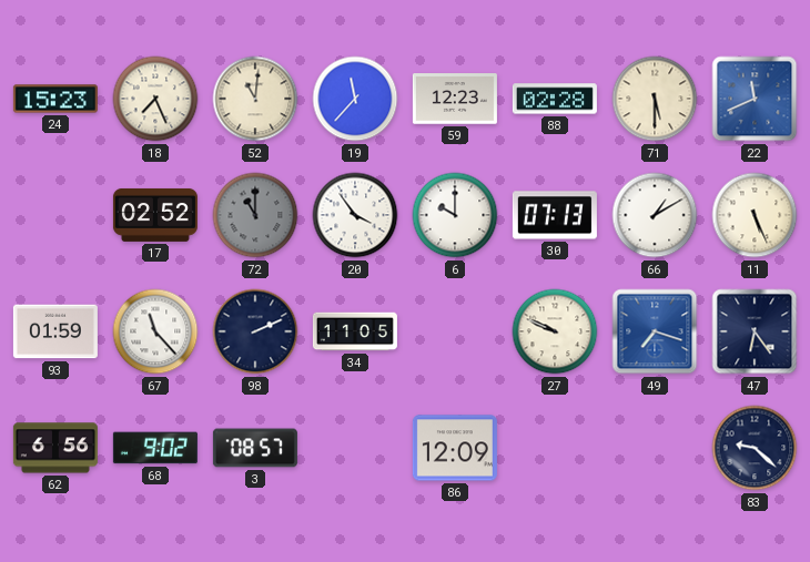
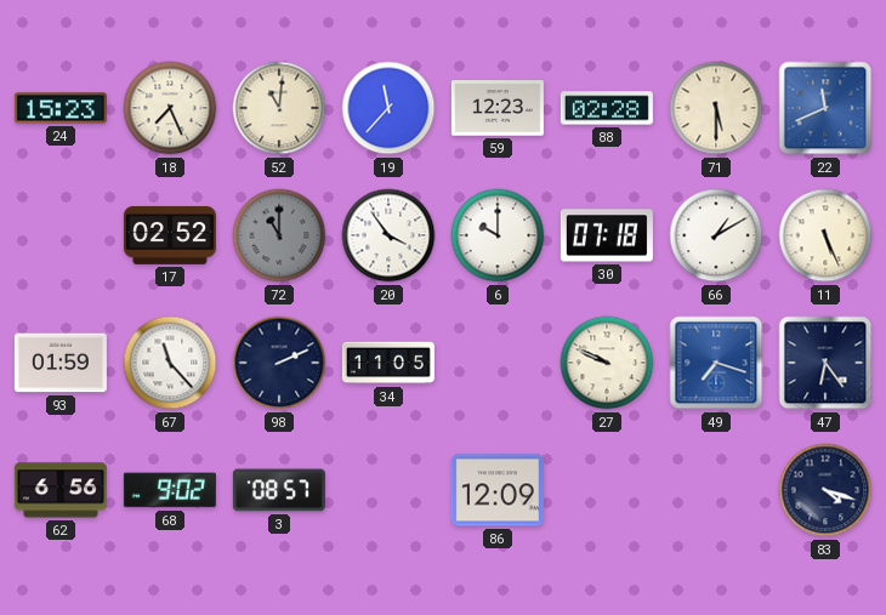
30: 07:13 -> 07:18
83: 9:22 -> 4:18
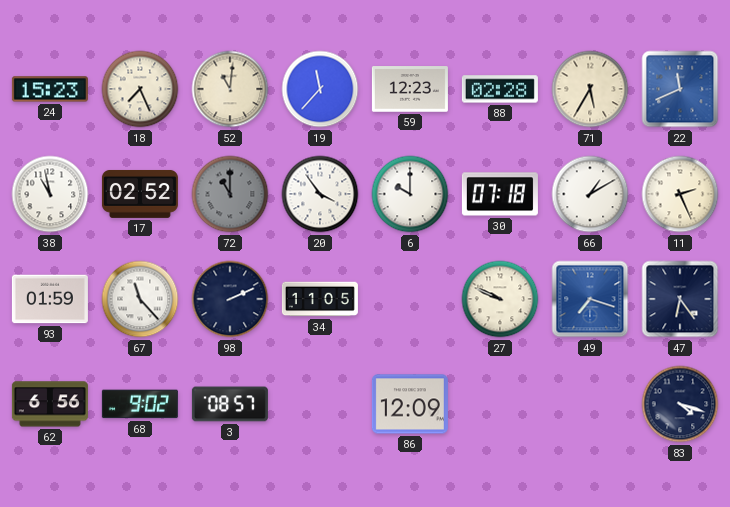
71: 5:30 -> 5:35
38: none -> 10:58
11: 5:26 -> 2:26
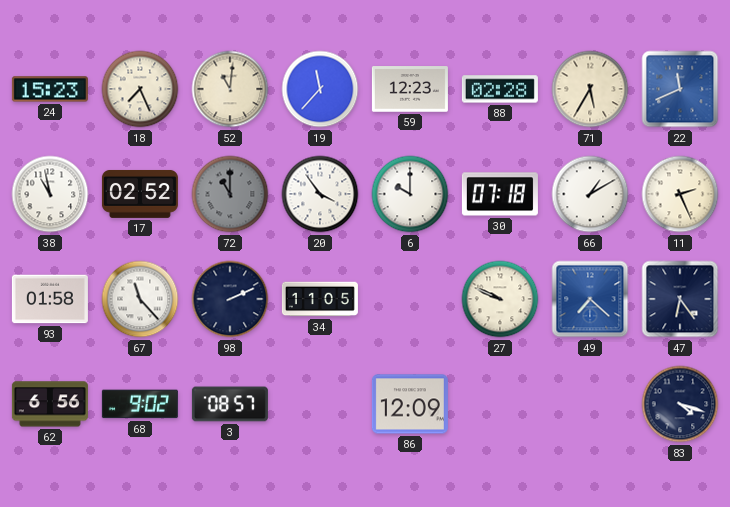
93: 01:59 -> 01:58
49: 7:18 -> 7:22
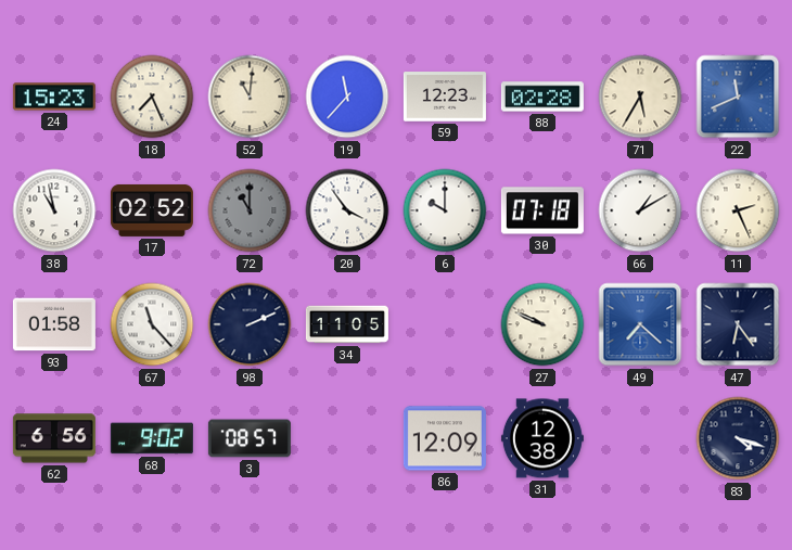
31: none -> 12:38
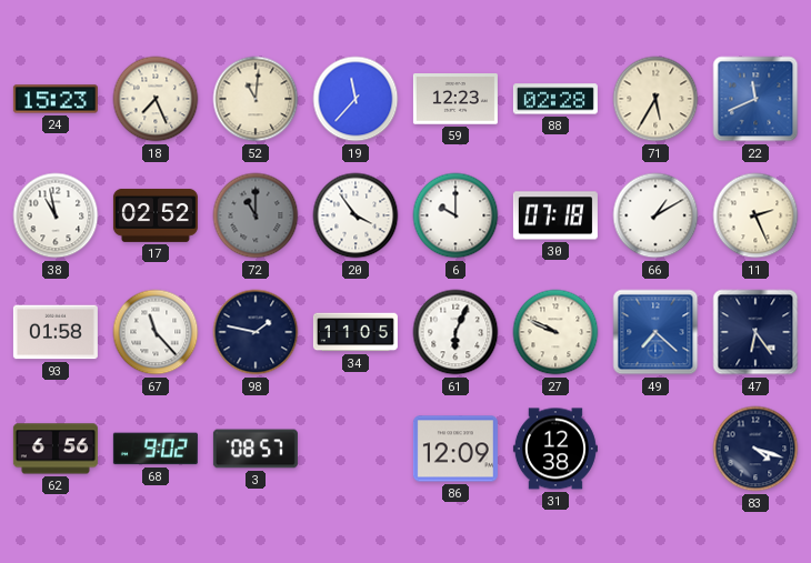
98: 2:11 -> 1:47
61: none -> 6:04
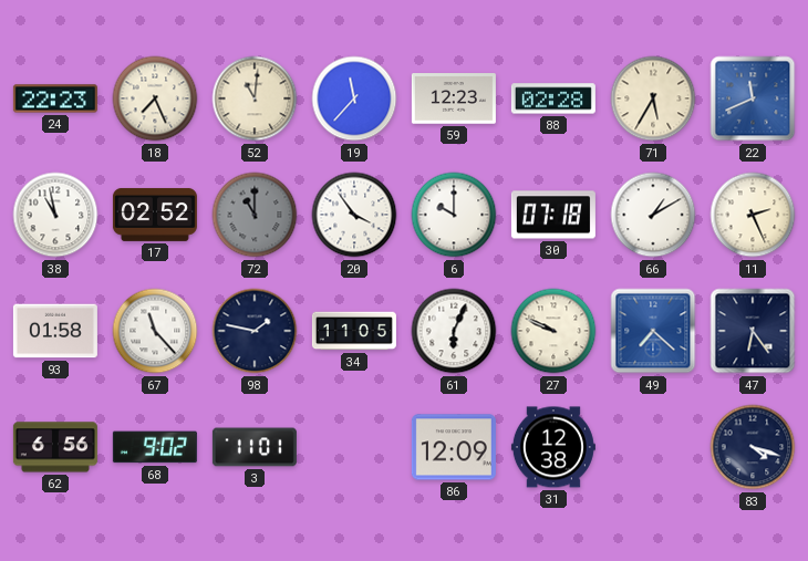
24: 15:23 -> 22:23
3: 08:57 -> 11:01
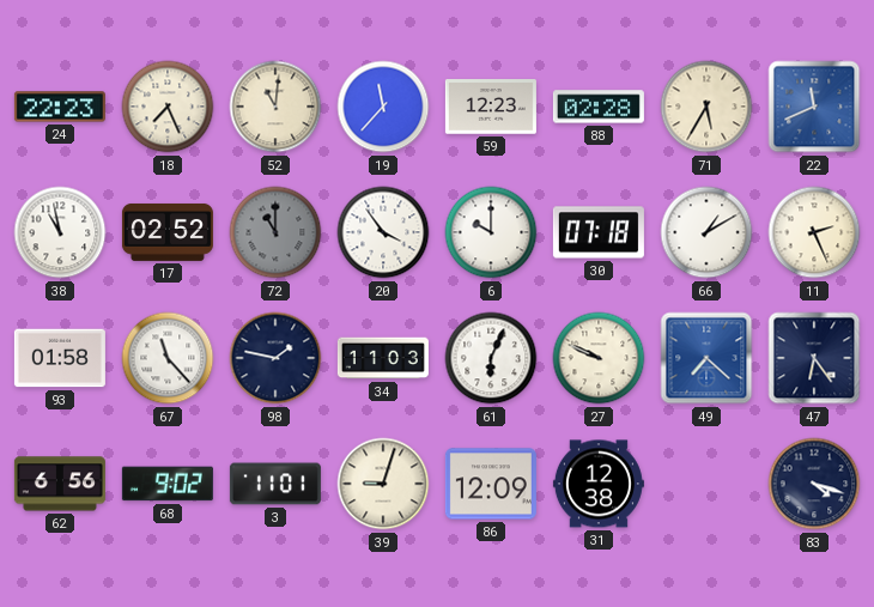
34: 11:05 -> 11:03
39: none -> 9:03
